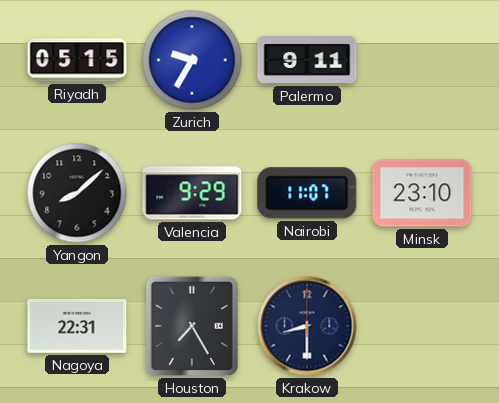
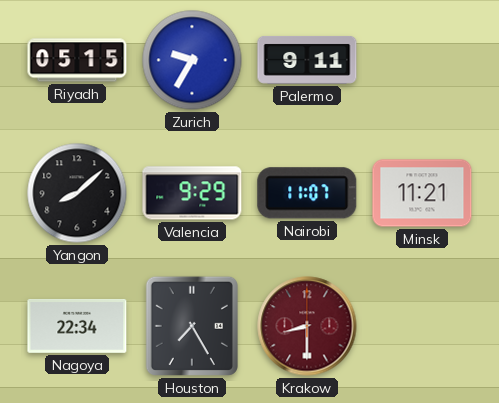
Minsk: 23:10 -> 11:21
Nagoya: 22:31 -> 22:34
Krakow dial: navy -> burgundy
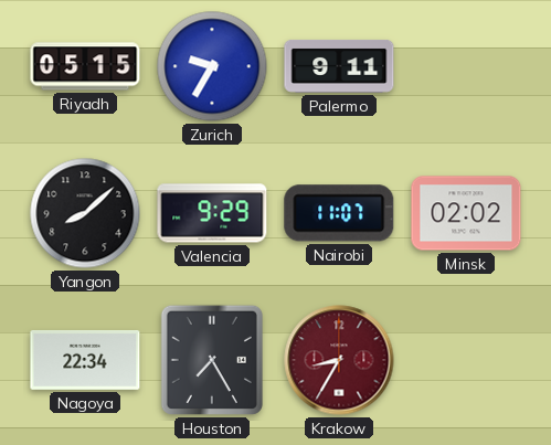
Minsk: 11:21 -> 02:02
Krakow: 8:30 -> 8:35
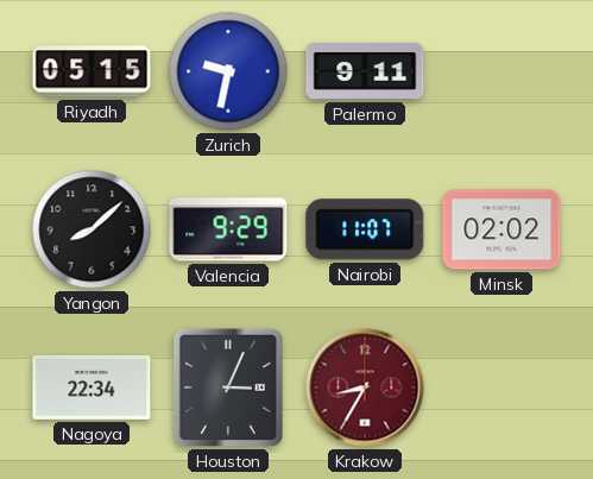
Zurich: 9:35 -> 9:32
Houston: 7:25 -> 3:04
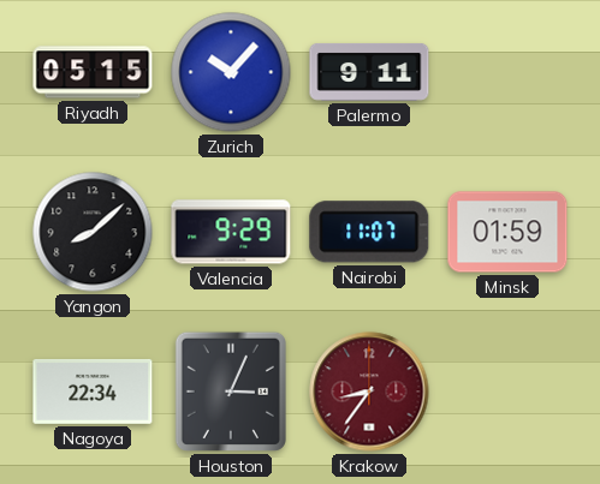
Zurich: 9:32 -> 10:07
Minsk: 02:02 -> 01:59
Krakow: 8:35 -> 8:36
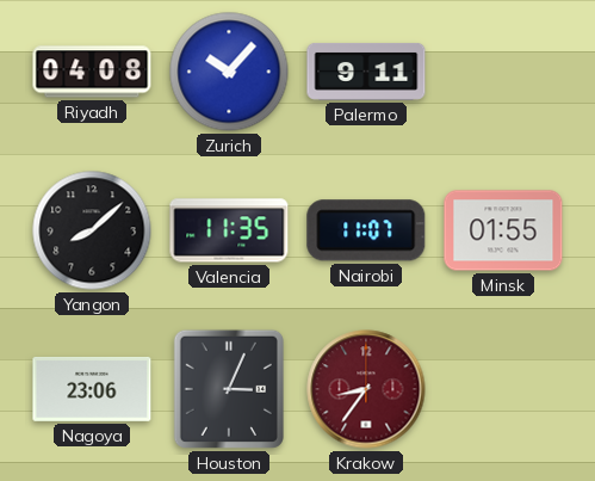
Riyadh: 05:15 -> 04:08
Valencia: 9:29 -> 11:35
Minsk: 01:59 -> 01:55
Nagoya: 22:34 -> 23:06
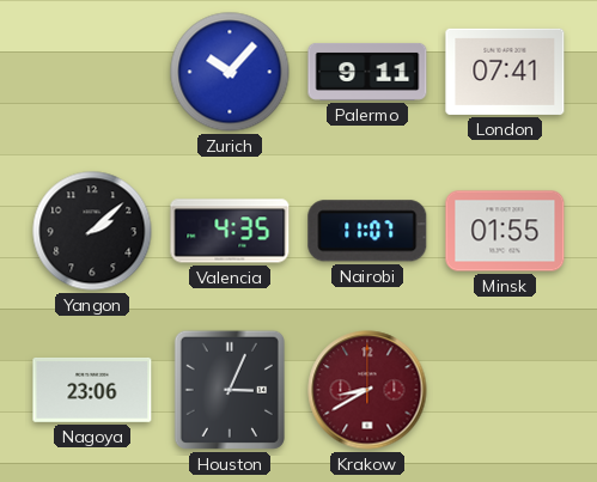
Riyadh: 04:08 -> none
London: none -> 07:41
Yangon: 8:08 -> 2:08
Valencia: 11:35 -> 4:35
Krakow: 8:36 -> 8:40
